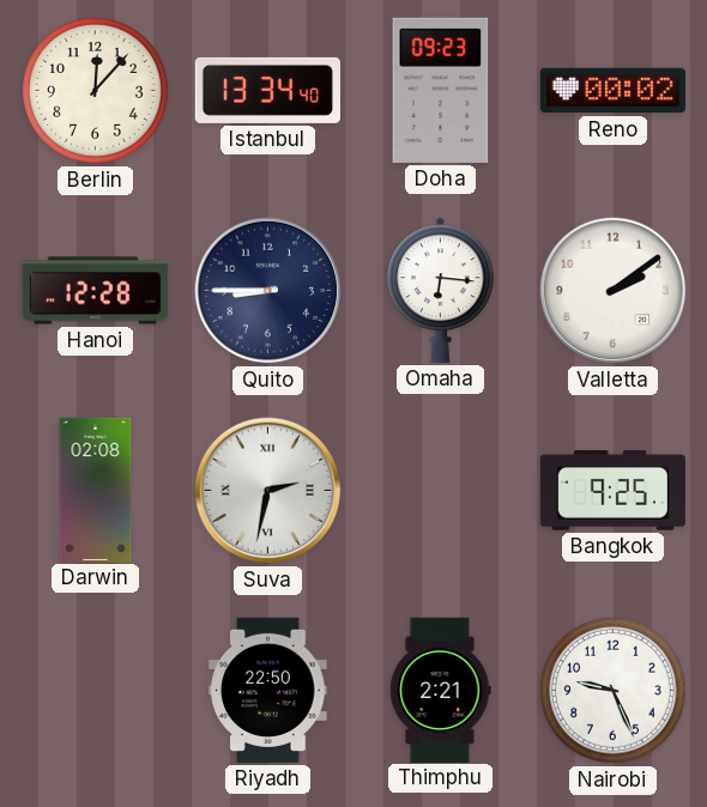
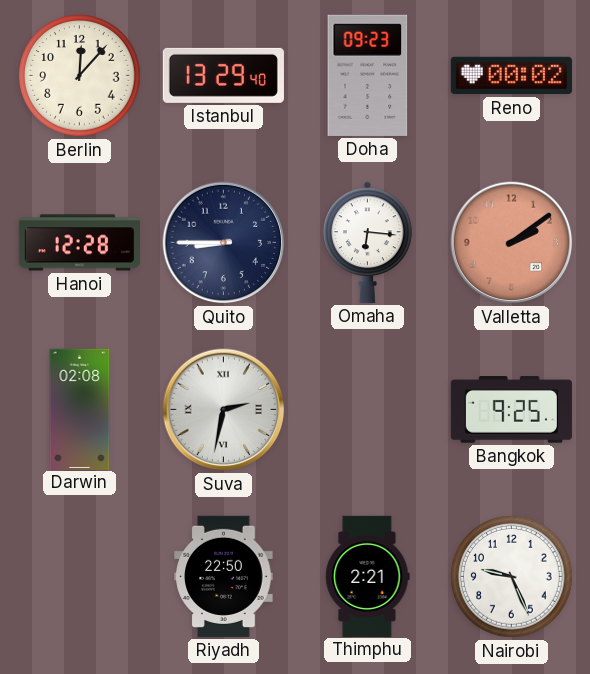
Istanbul: 13:34 -> 13:29
Valletta dial: white -> salmon
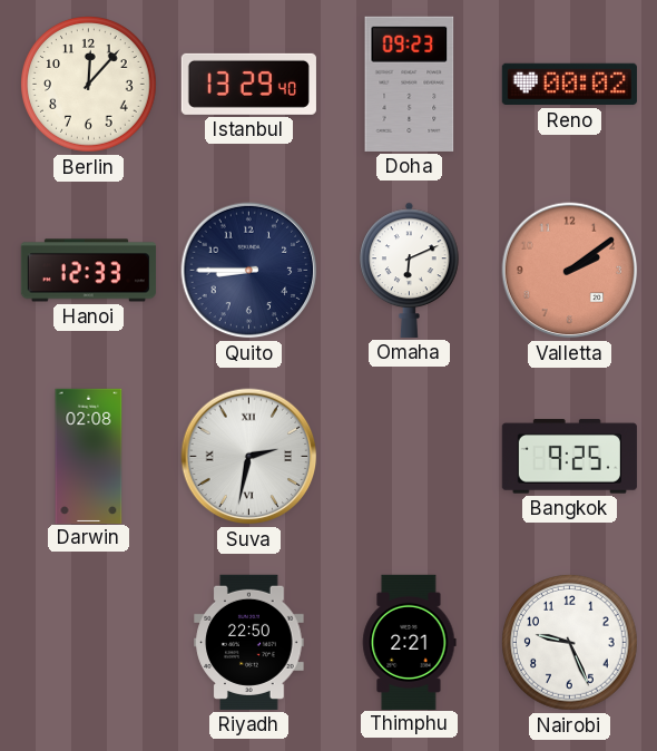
Hanoi: 12:28 -> 12:33
Omaha: 6:16 -> 6:11
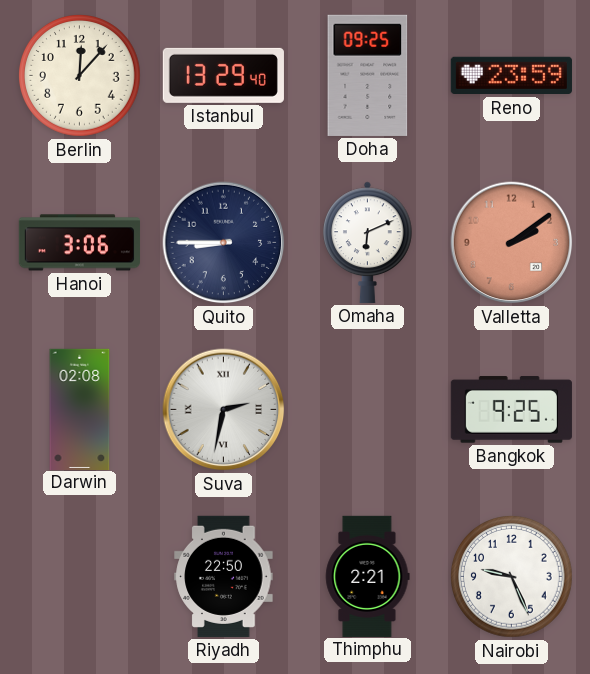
Doha: 09:23 -> 09:25
Reno: 00:02 -> 23:59
Hanoi: 12:33 -> 3:06
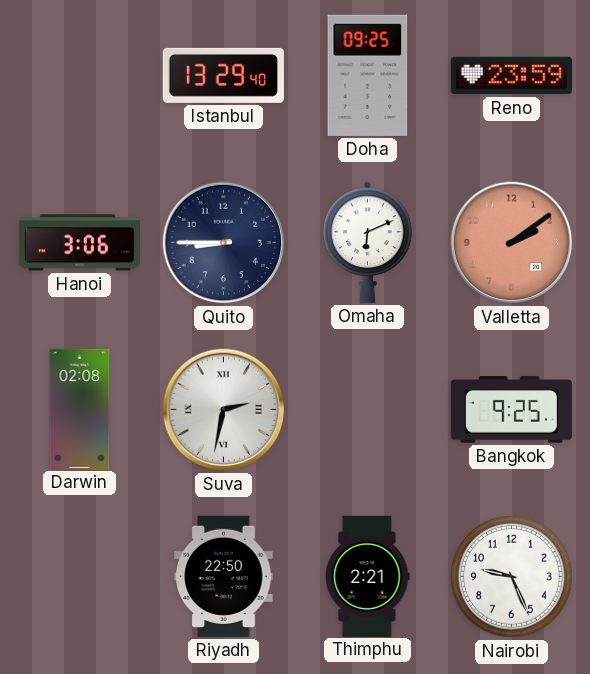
Berlin: 12:07 -> none
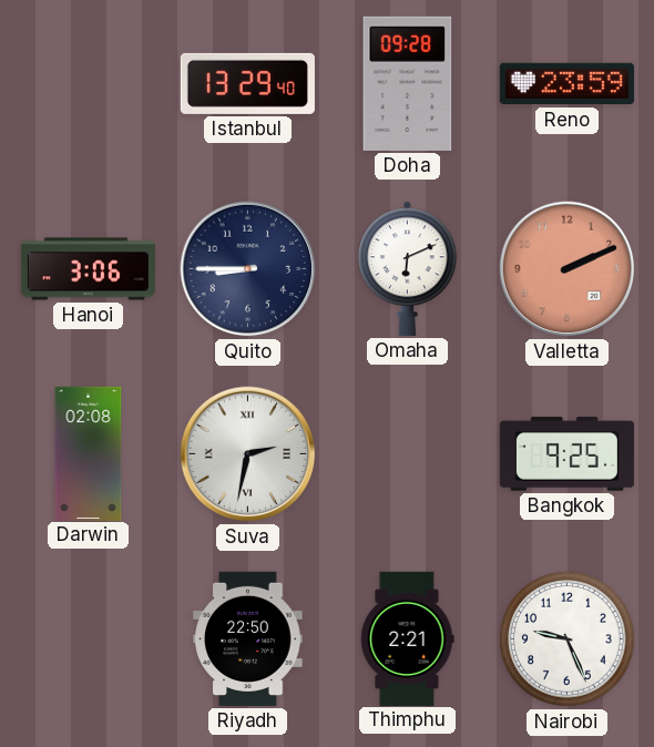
Doha: 09:25 -> 09:28
Valletta: 2:09 -> 2:11
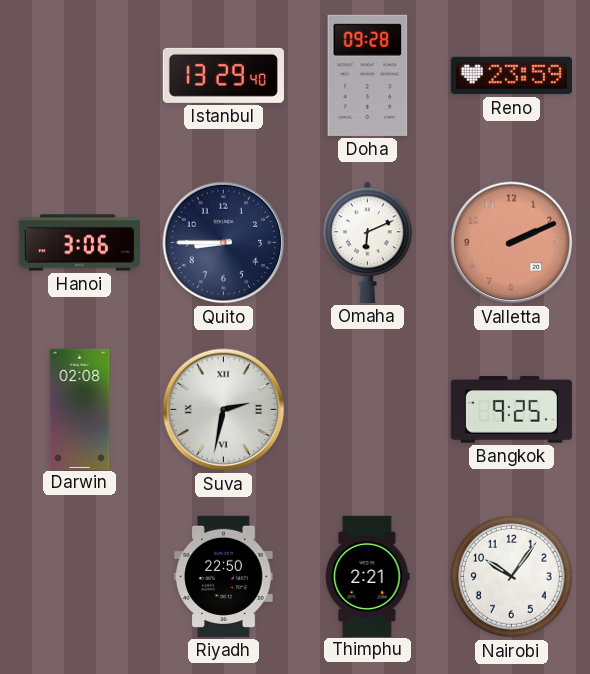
Nairobi: 9:26 -> 10:06
